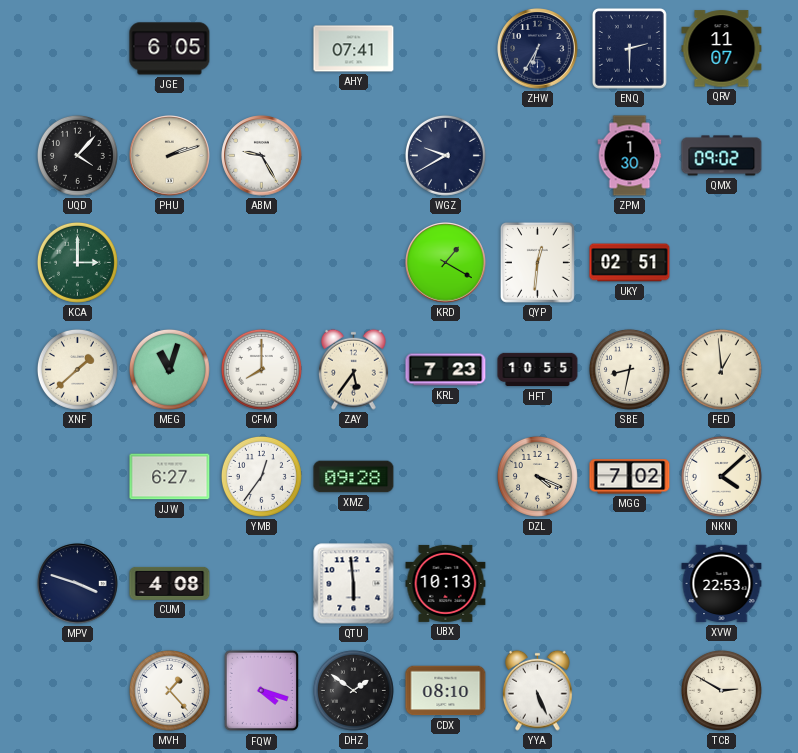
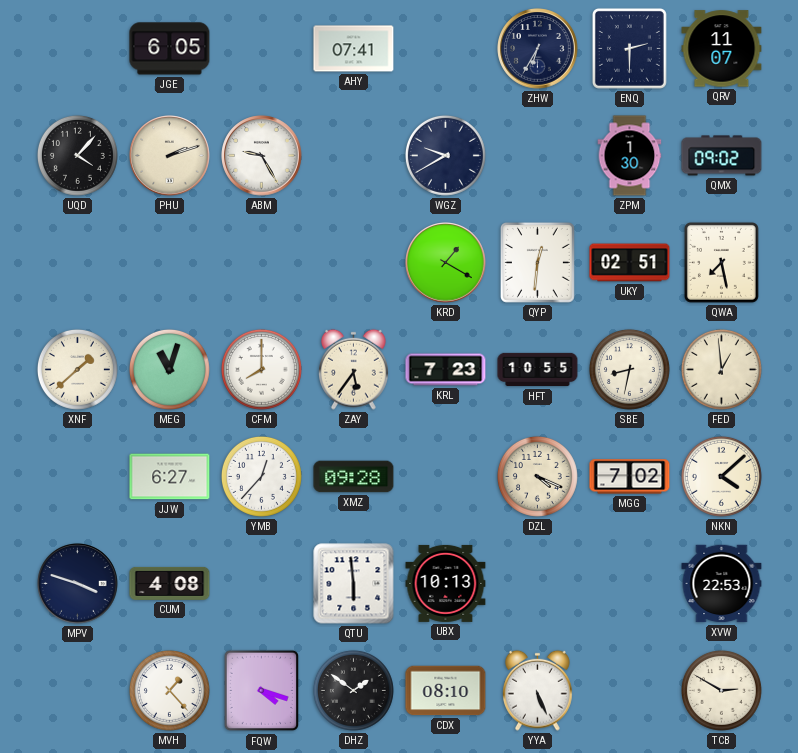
KCA: 3:00 -> none
QWA: none -> 7:28
YMB: 12:36 -> 12:37
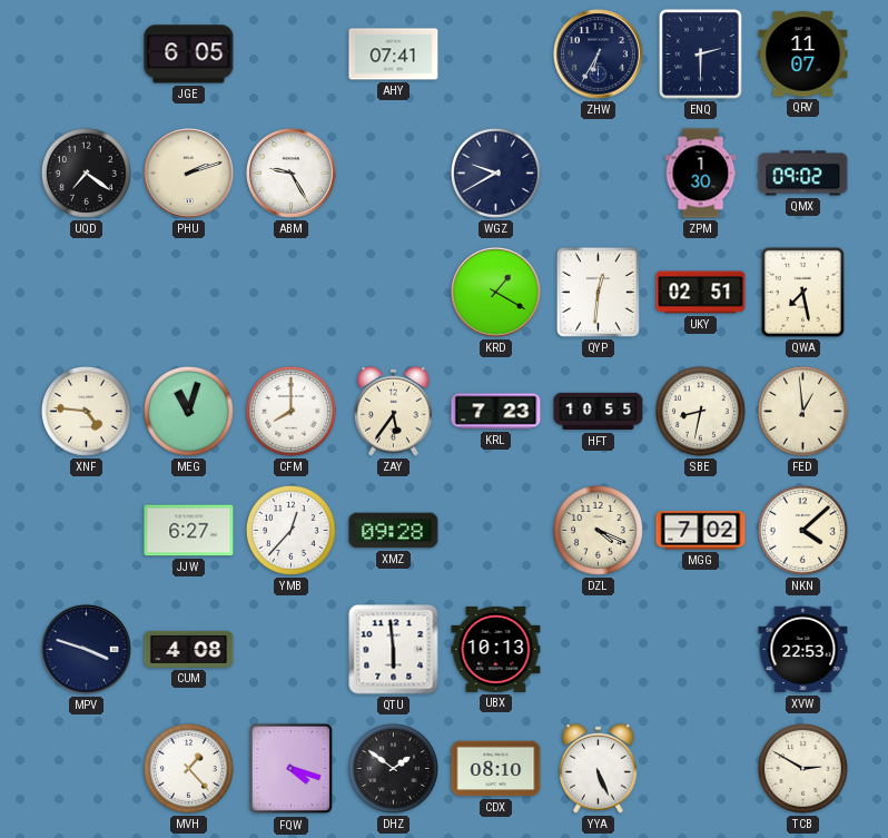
UQD: 4:07 -> 7:21
XNF: 1:38 -> 4:46
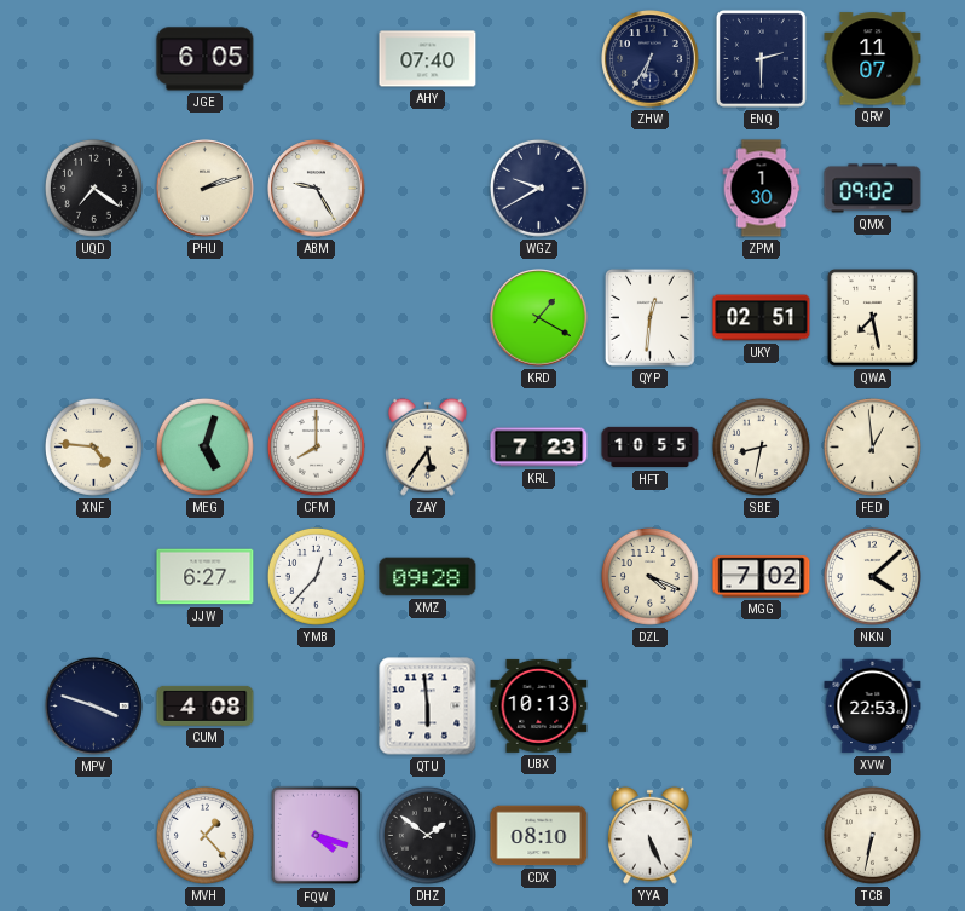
AHY: 07:41 -> 07:40
MEG: 11:03 -> 5:03
TCB: 2:50 -> 6:32
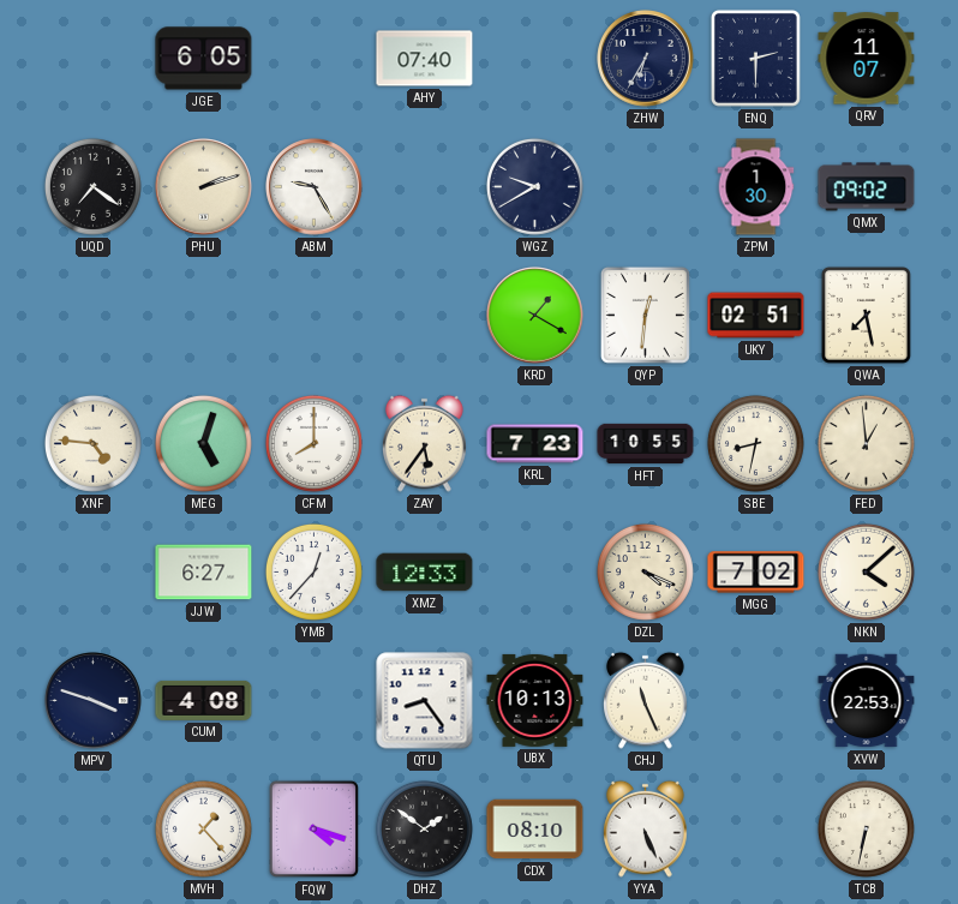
XMZ: 09:28 -> 12:33
QTU: 5:59 -> 8:24
CHJ: none -> 11:26
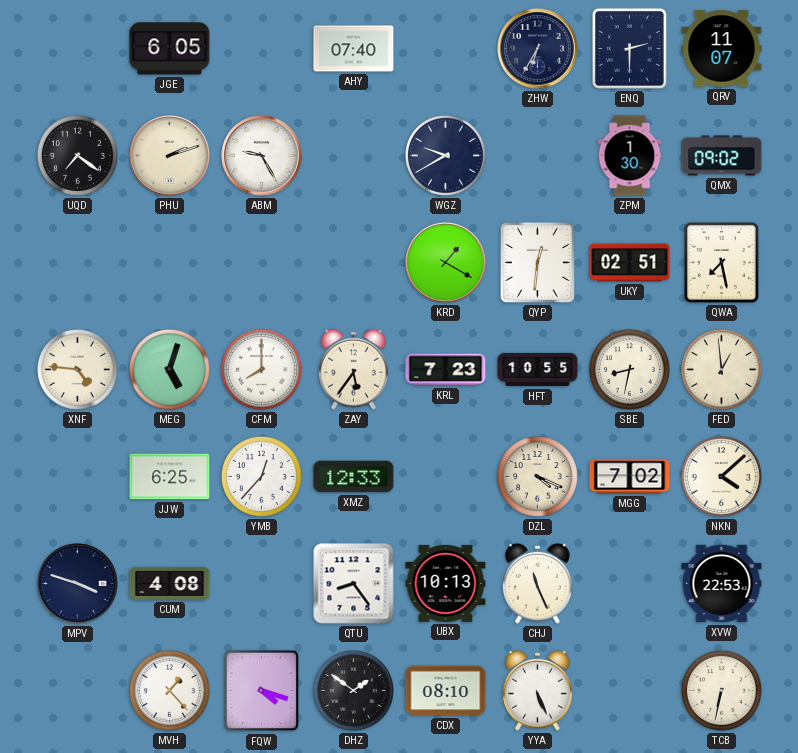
JJW: 6:27 -> 6:25
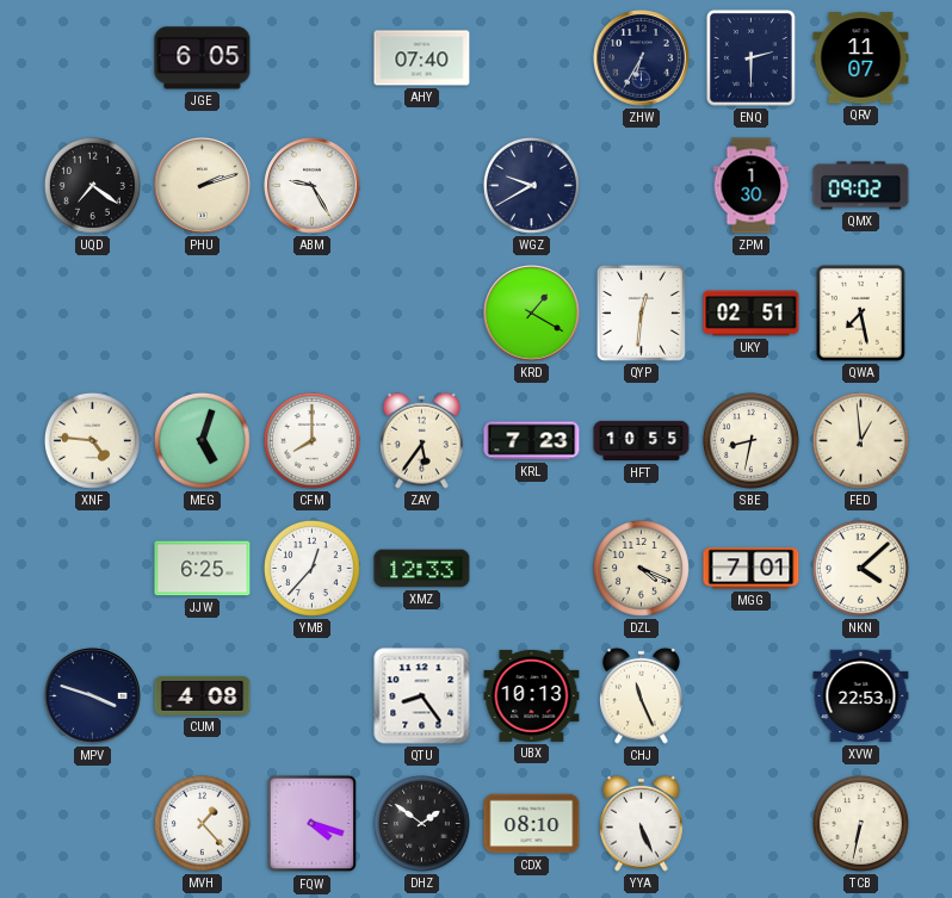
MGG: 7:02 -> 7:01
